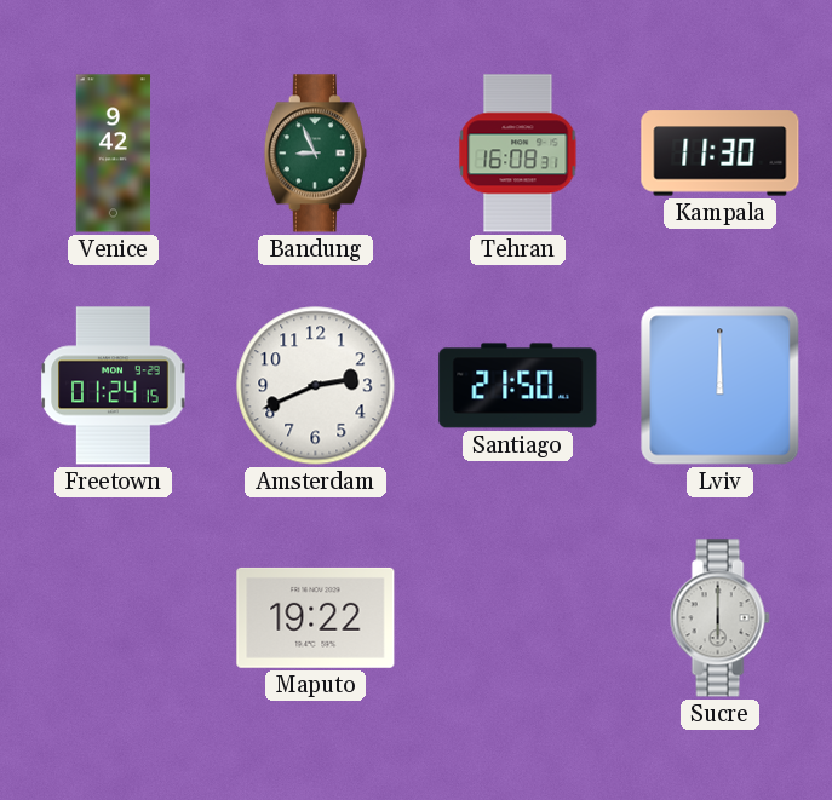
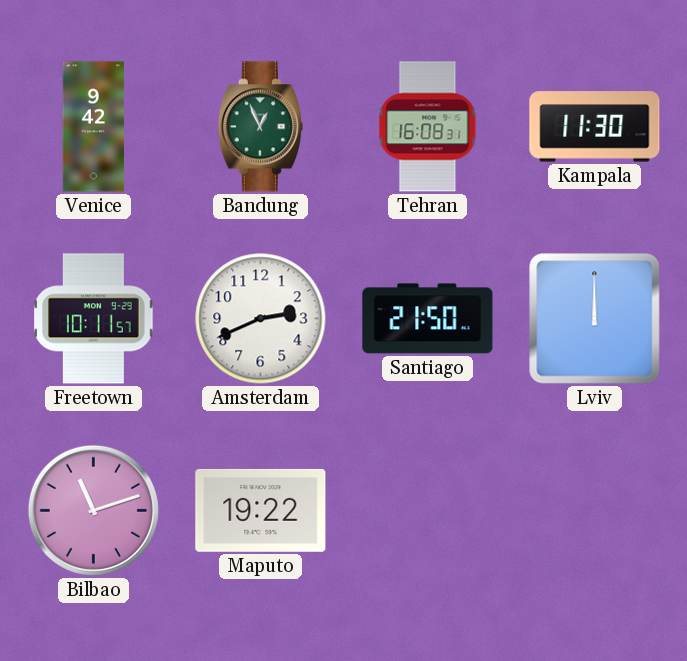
Bandung: 8:56 -> 12:56
Freetown: 01:24 -> 10:11
Bilbao: none -> 11:12
Sucre: 6:00 -> none
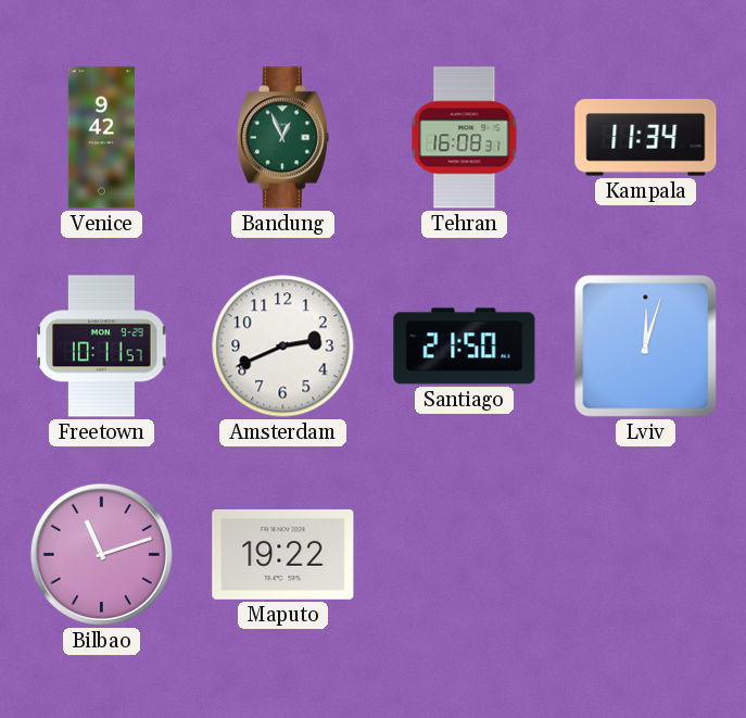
Kampala: 11:30 -> 11:34
Lviv: 12:00 -> 12:03
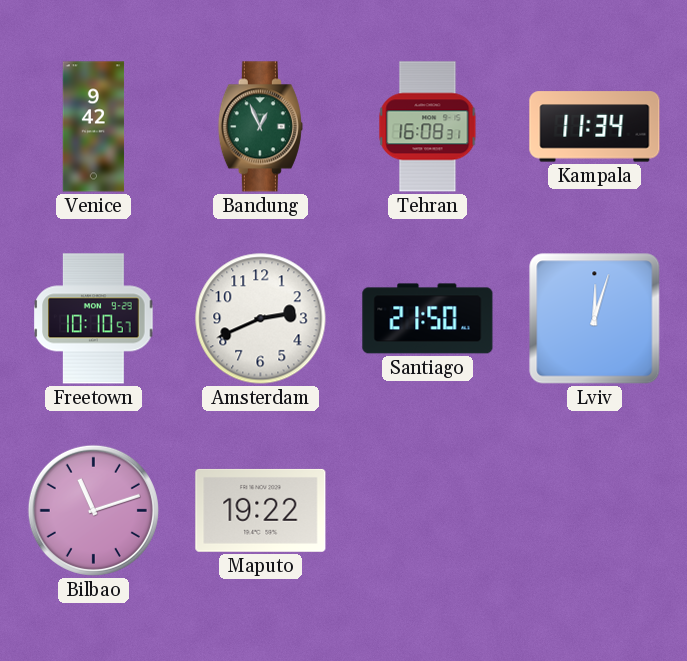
Freetown: 10:11 -> 10:10
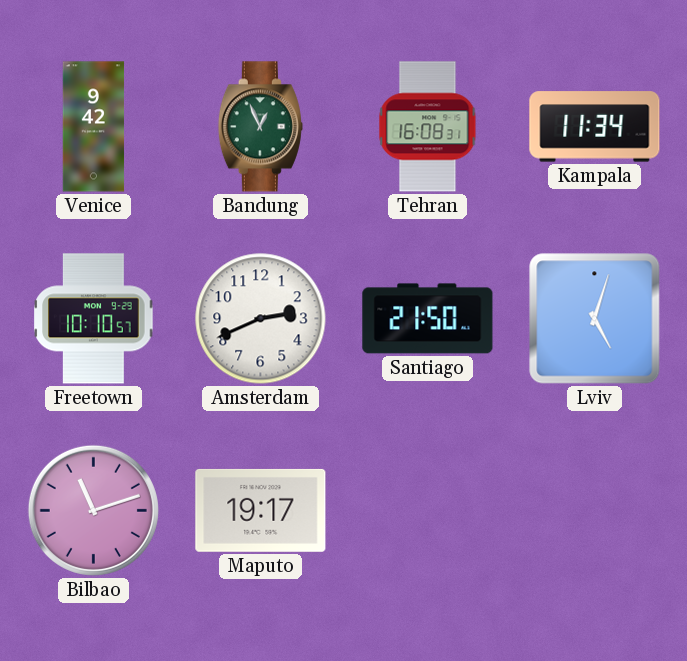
Lviv: 12:03 -> 5:03
Maputo: 19:22 -> 19:17
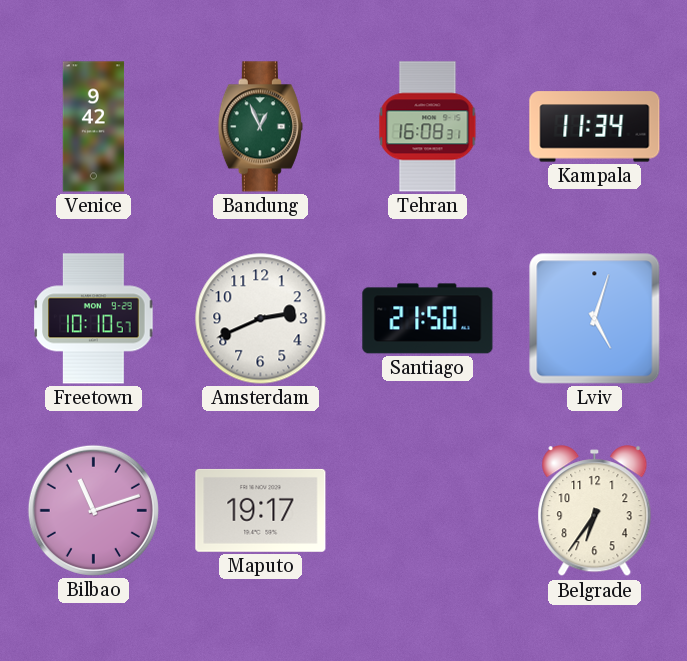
Belgrade: none -> 6:36
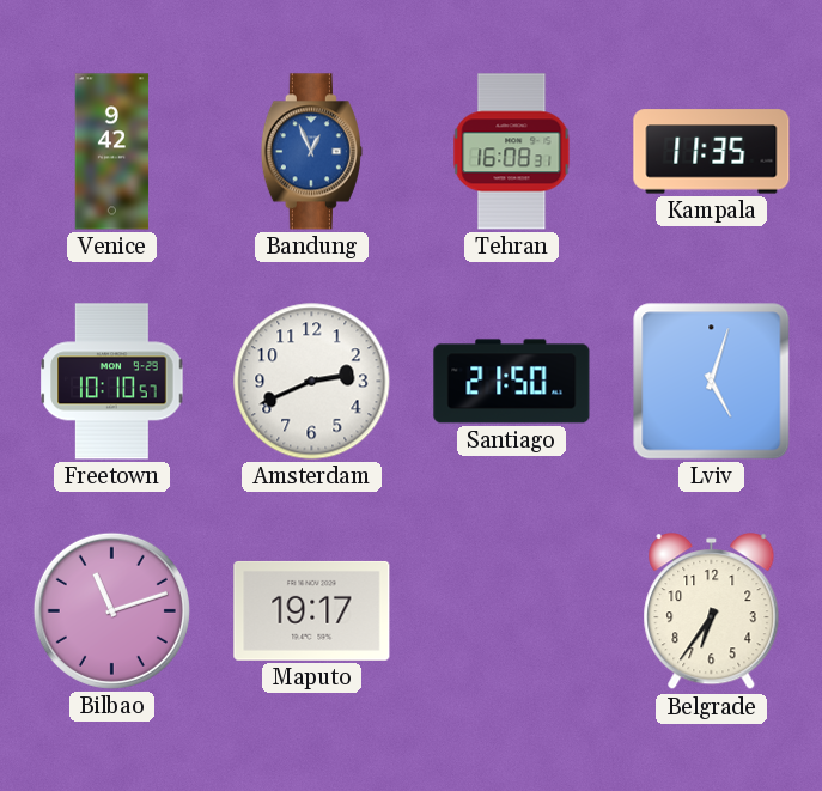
Bandung dial: green -> blue
Kampala: 11:34 -> 11:35
